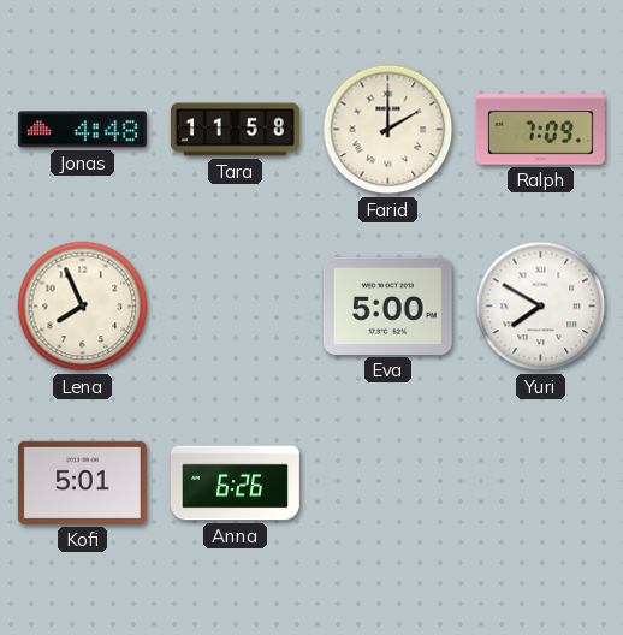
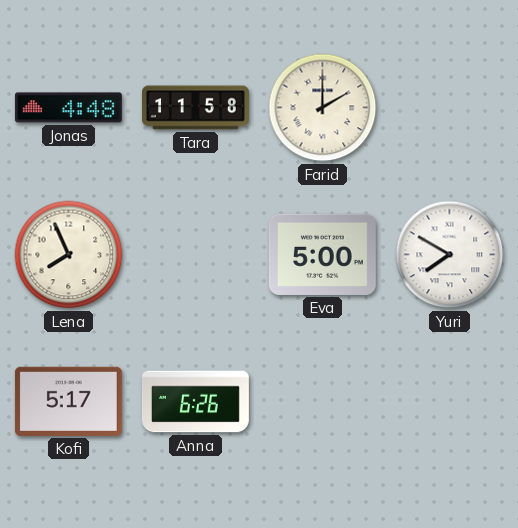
Ralph: 7:09 -> none
Kofi: 5:01 -> 5:17
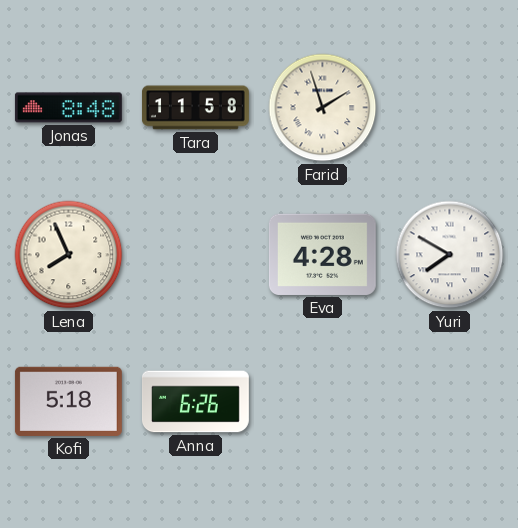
Jonas: 4:48 -> 8:48
Farid: 2:00 -> 1:57
Eva: 5:00 -> 4:28
Kofi: 5:17 -> 5:18
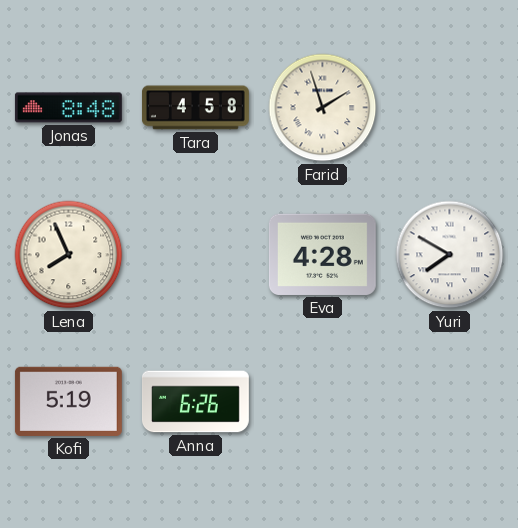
Tara: 11:58 -> 4:58
Kofi: 5:18 -> 5:19
